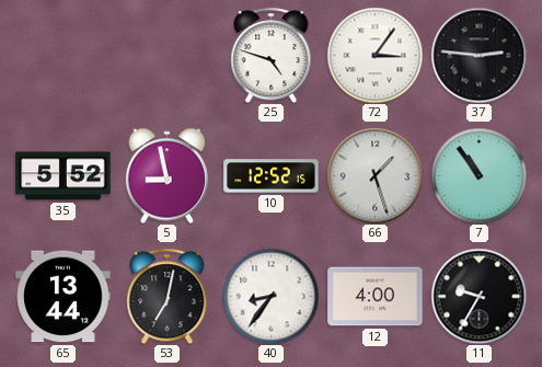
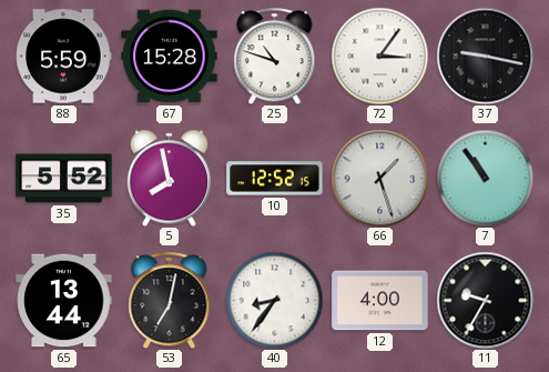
88: none -> 5:59
67: none -> 15:28
25: 4:48 -> 10:48
37: 2:46 -> 9:17
5: 8:58 -> 7:58
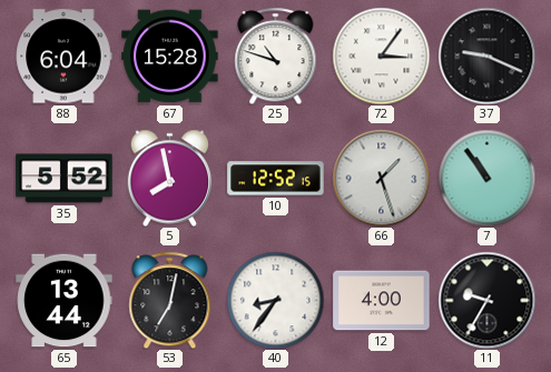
88: 5:59 -> 6:04
37: 9:17 -> 9:19
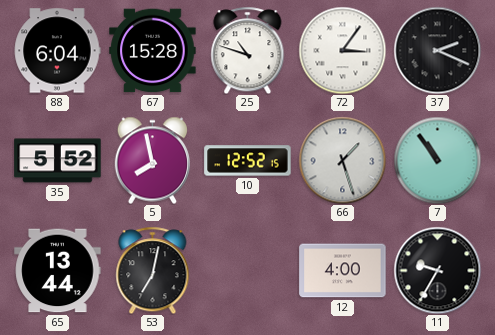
37: 9:19 -> 2:19
40: 8:36 -> none
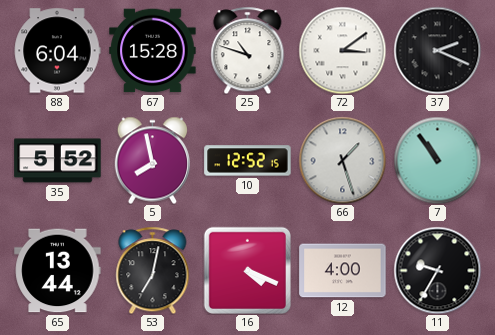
72: 3:06 -> 3:09
16: none -> 4:19
